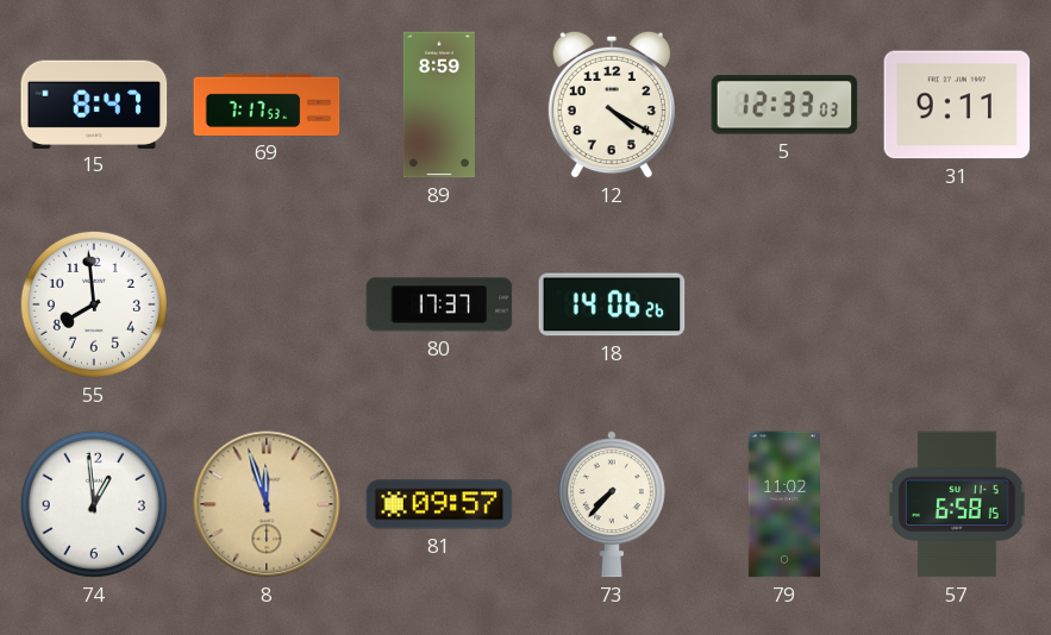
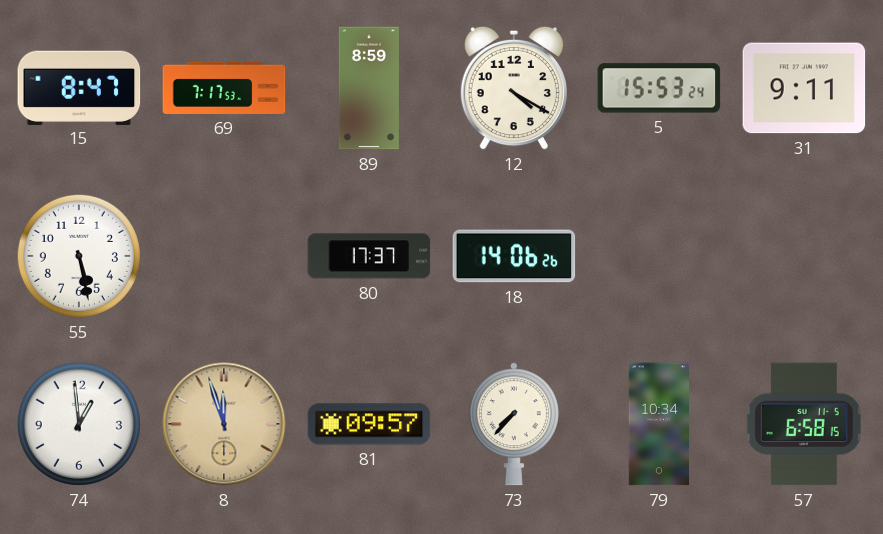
5: 12:33 -> 15:53
55: 7:59 -> 5:28
79: 11:02 -> 10:34
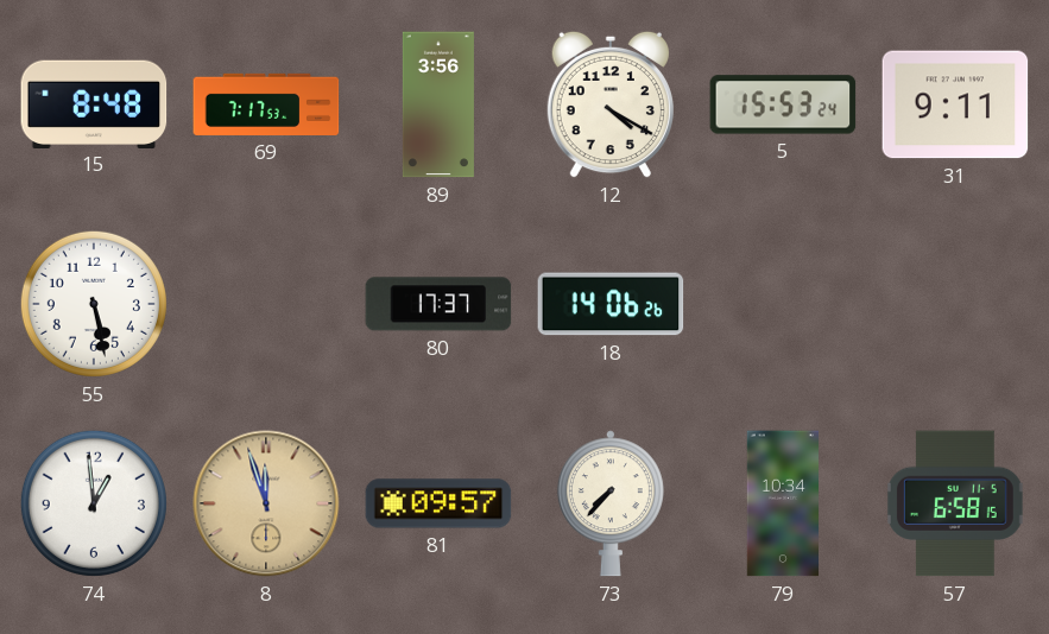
15: 8:47 -> 8:48
89: 8:59 -> 3:56
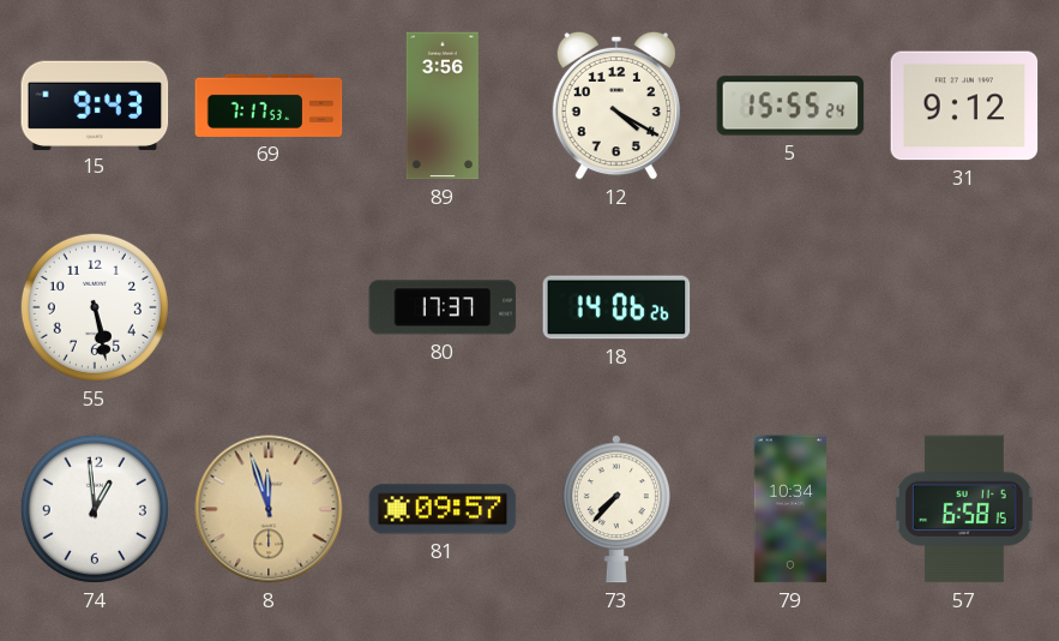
15: 8:48 -> 9:43
5: 15:53 -> 15:55
31: 9:11 -> 9:12
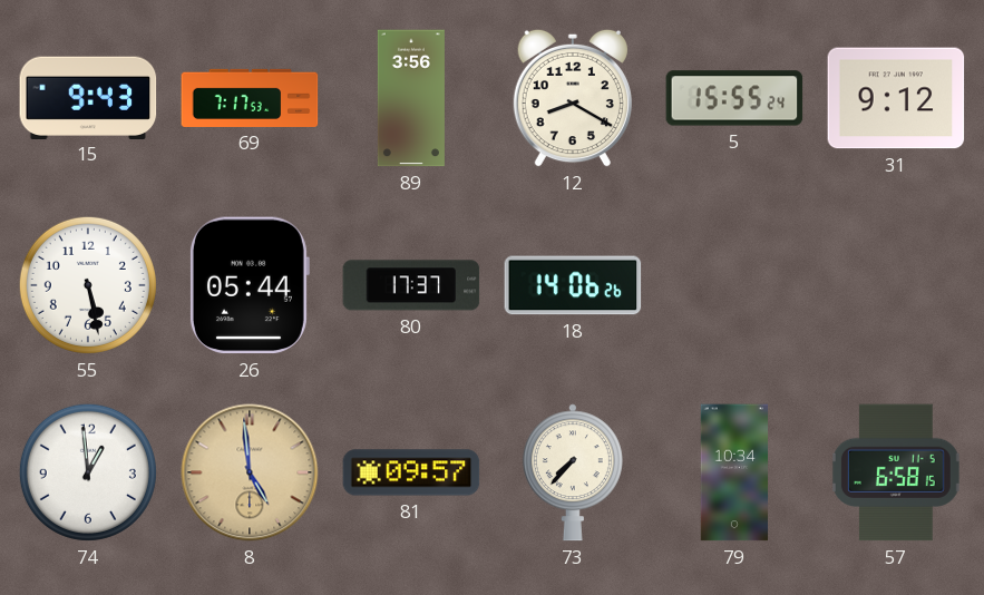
12: 4:20 -> 8:20
26: none -> 05:44
8: 11:57 -> 4:59
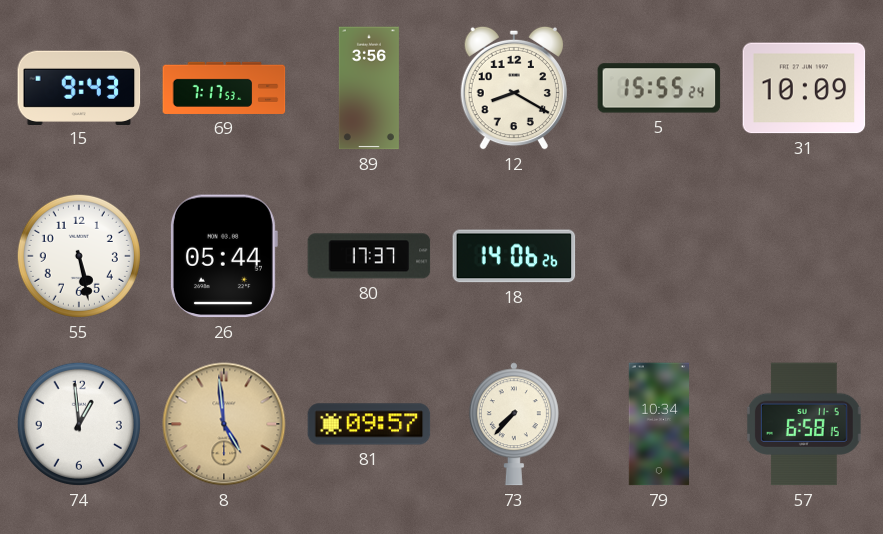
31: 9:12 -> 10:09
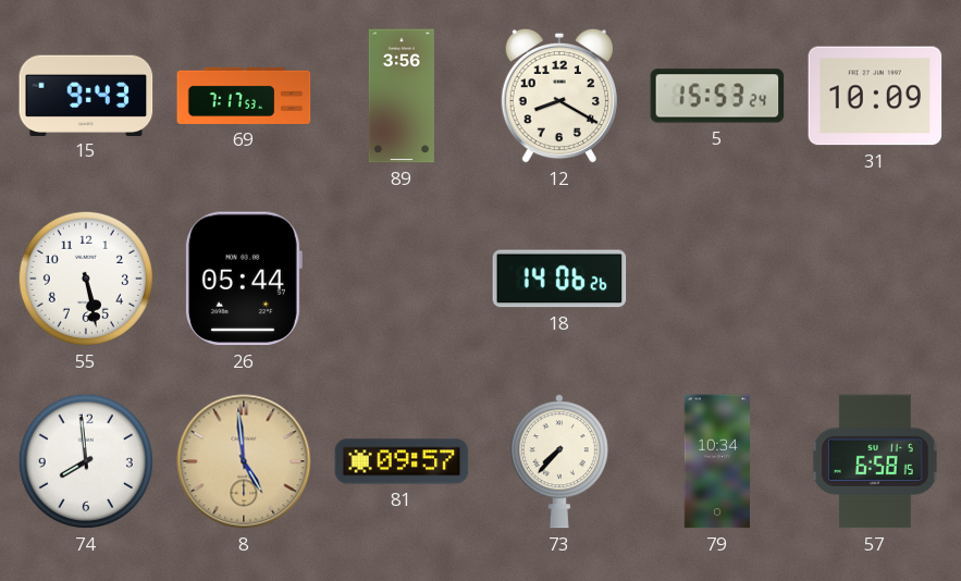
5: 15:55 -> 15:53
80: 17:37 -> none
74: 12:59 -> 7:59
